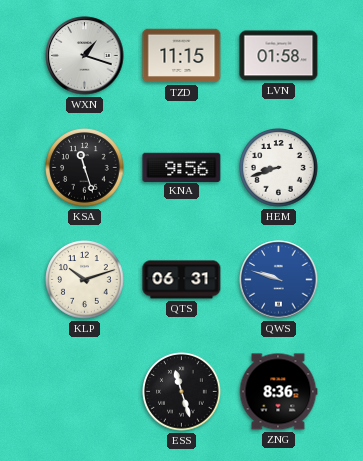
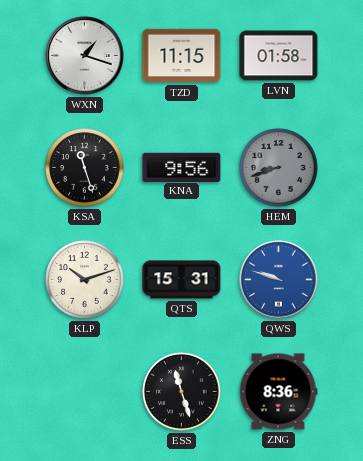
HEM dial: white -> grey
QTS: 06:31 -> 15:31
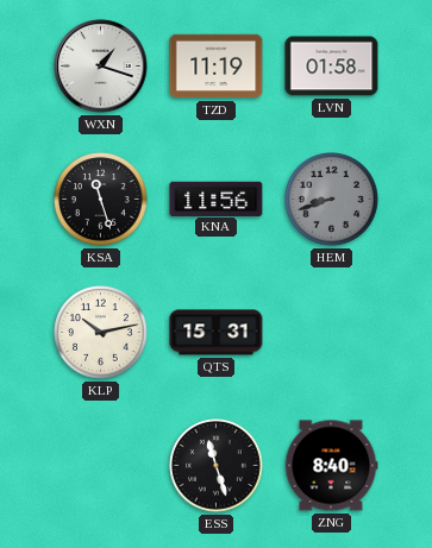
TZD: 11:15 -> 11:19
KNA: 9:56 -> 11:56
KLP: 10:12 -> 10:13
QWS: 9:48 -> none
ZNG: 8:36 -> 8:40
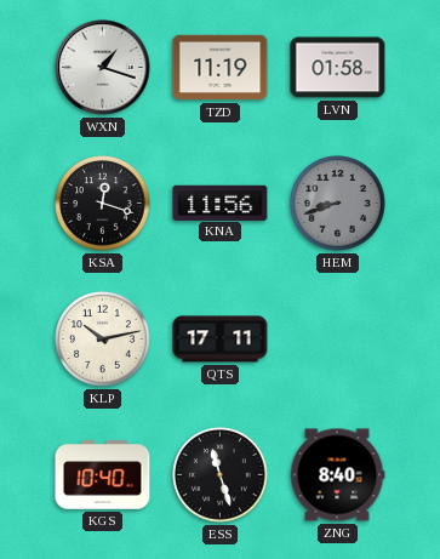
KSA: 11:27 -> 12:18
QTS: 15:31 -> 17:11
KGS: none -> 10:40
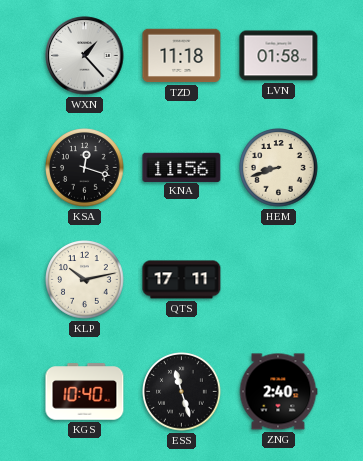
WXN: 1:18 -> 1:23
TZD: 11:19 -> 11:18
HEM dial: grey -> cream
ZNG: 8:40 -> 2:40
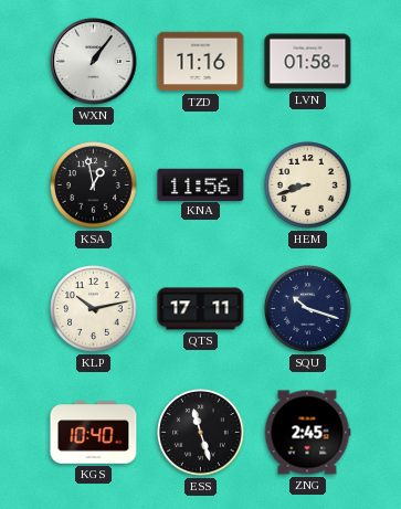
WXN: 1:23 -> 1:06
TZD: 11:18 -> 11:16
KSA: 12:18 -> 12:58
SQU: none -> 10:18
ZNG: 2:40 -> 2:45
